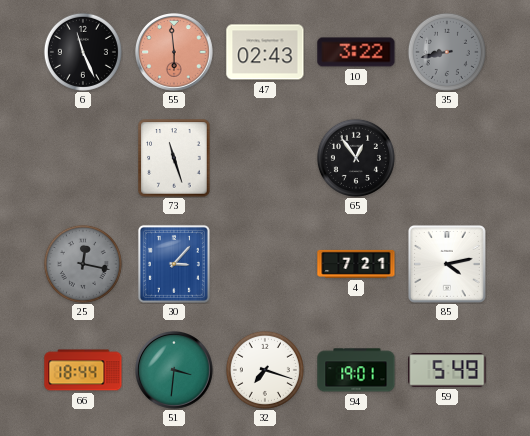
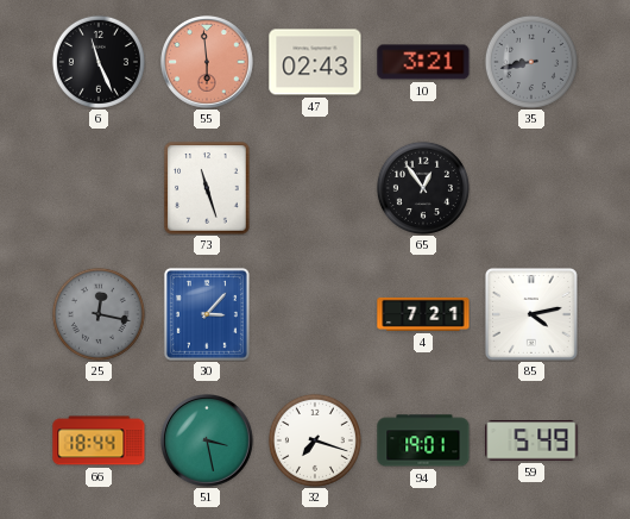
10: 3:22 -> 3:21
51: 3:31 -> 3:28
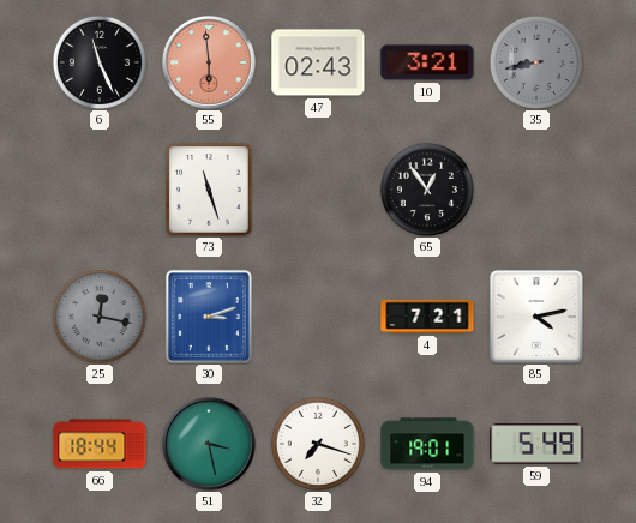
30: 3:07 -> 3:12
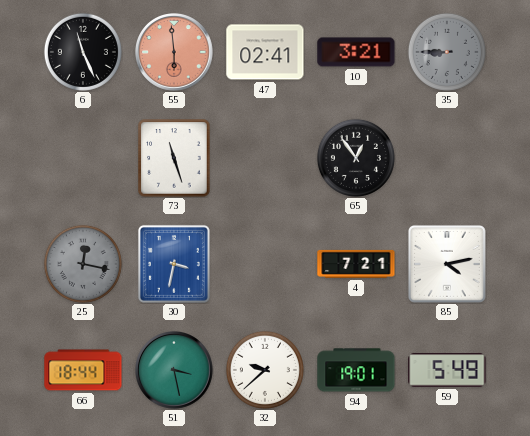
47: 02:43 -> 02:41
35: 8:43 -> 8:45
30: 3:12 -> 3:32
32: 7:18 -> 9:38
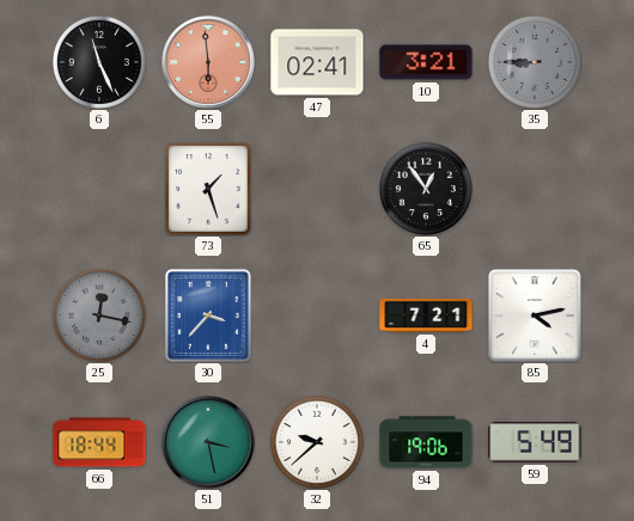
73: 11:27 -> 1:27
30: 3:32 -> 3:37
94: 19:01 -> 19:06
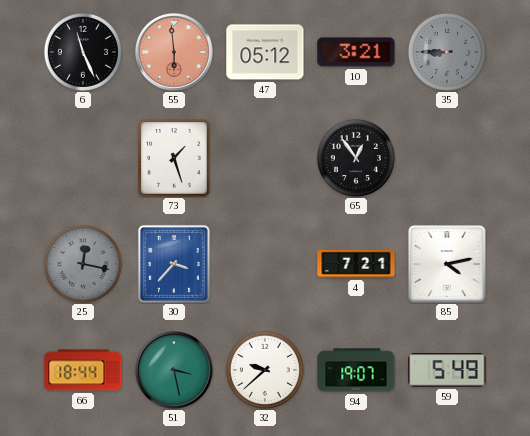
47: 02:41 -> 05:12
94: 19:06 -> 19:07
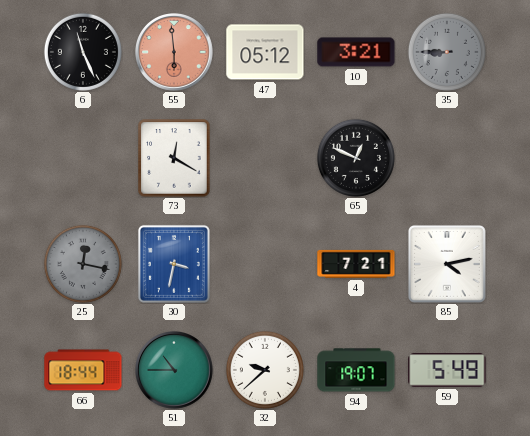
73: 1:27 -> 12:20
65: 12:54 -> 12:49
30: 3:37 -> 3:32
51: 3:28 -> 10:45
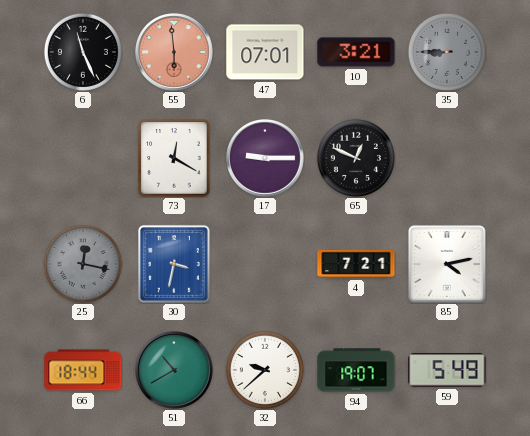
47: 05:12 -> 07:01
17: none -> 9:15
51: 10:45 -> 10:40
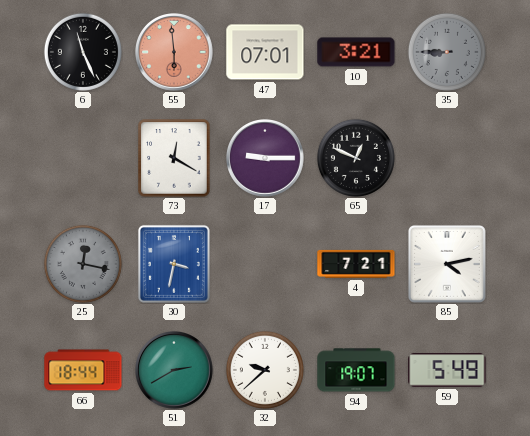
51: 10:40 -> 2:40
